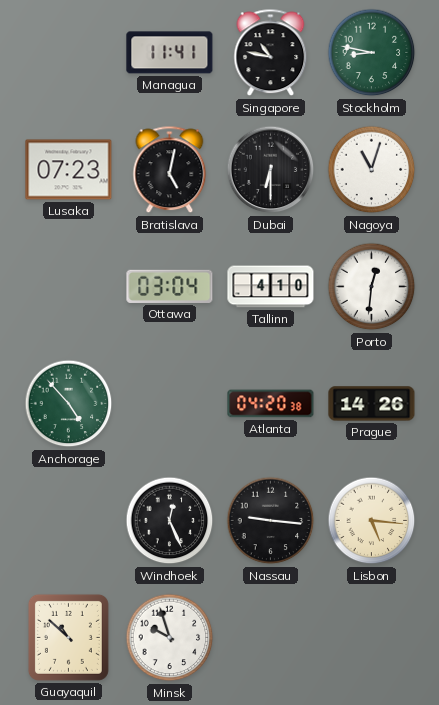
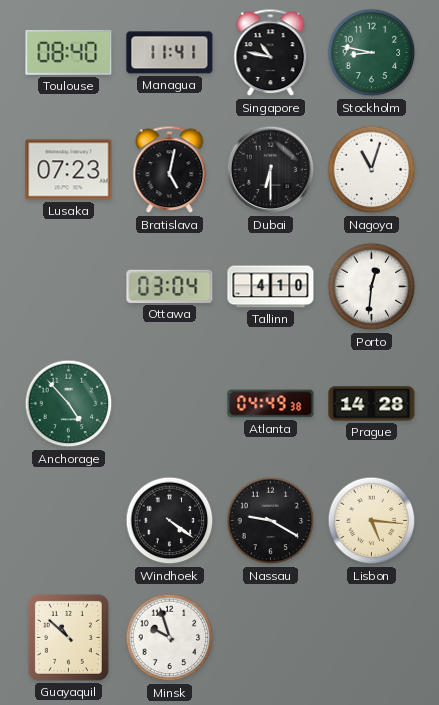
Toulouse: none -> 08:40
Atlanta: 04:20 -> 04:49
Prague: 14:26 -> 14:28
Windhoek: 12:26 -> 4:21
Nassau: 9:16 -> 9:20
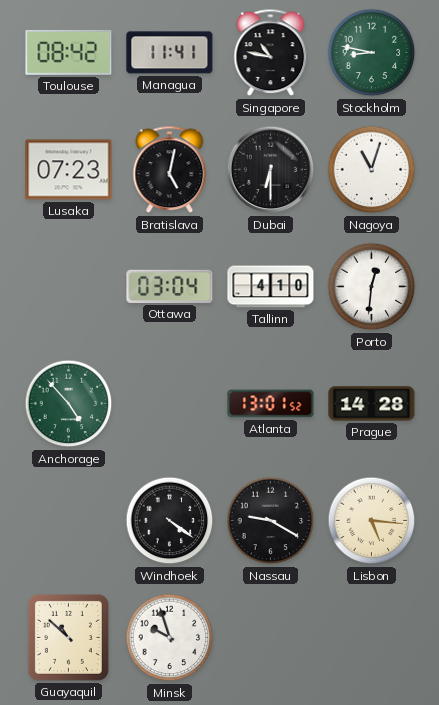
Toulouse: 08:40 -> 08:42
Atlanta: 04:49 -> 13:01
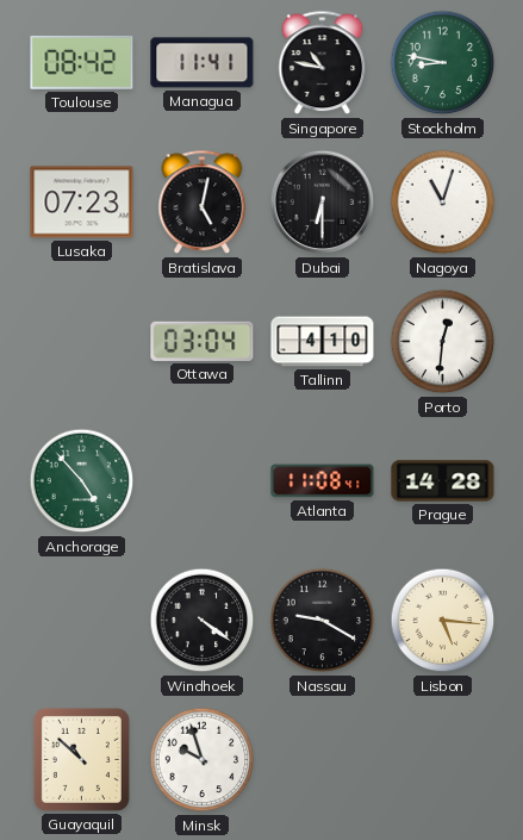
Atlanta: 13:01 -> 11:08
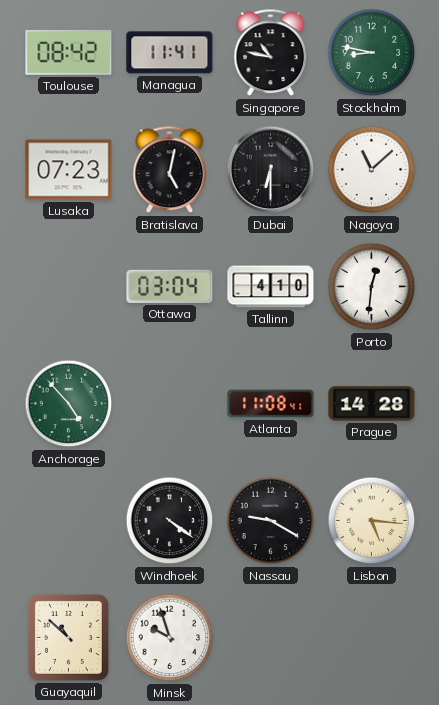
Nagoya: 11:03 -> 11:08
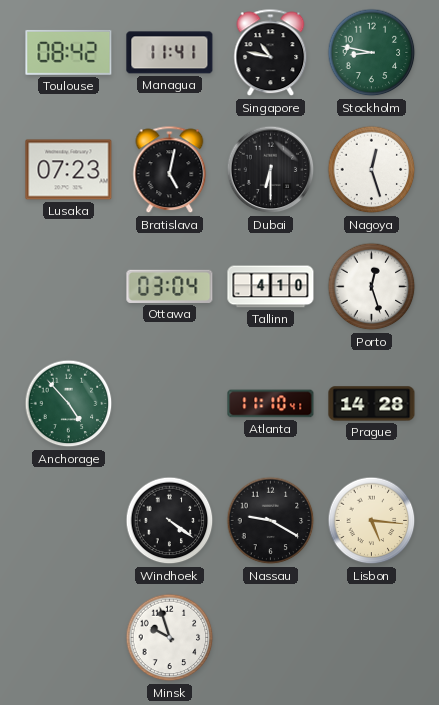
Nagoya: 11:08 -> 12:27
Porto: 12:31 -> 12:27
Atlanta: 11:08 -> 11:10
Guayaquil: 10:52 -> none
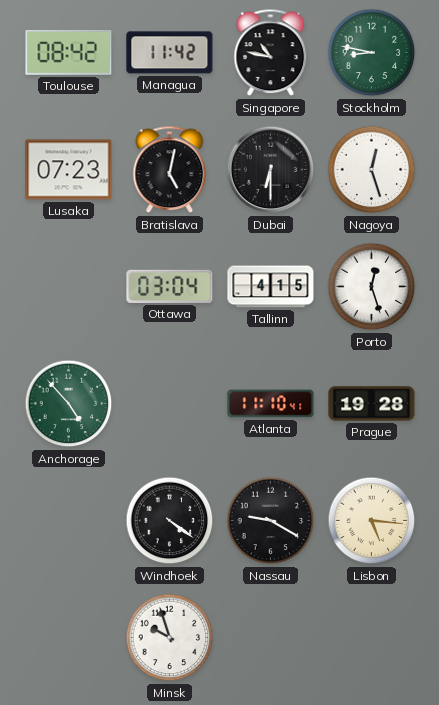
Managua: 11:41 -> 11:42
Tallinn: 4:10 -> 4:15
Prague: 14:28 -> 19:28
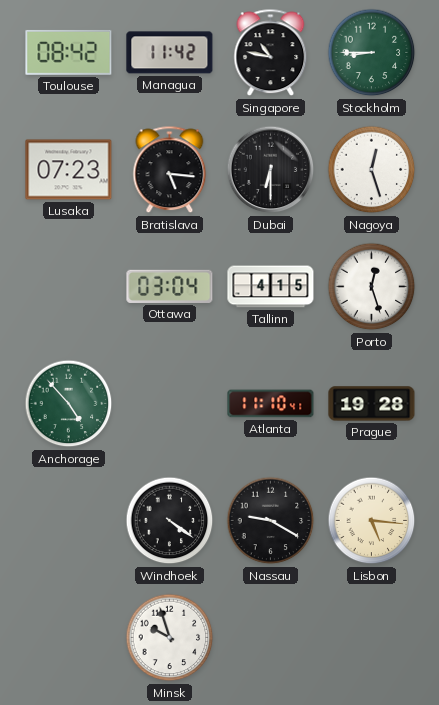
Stockholm: 8:47 -> 8:45
Bratislava: 5:02 -> 5:16
